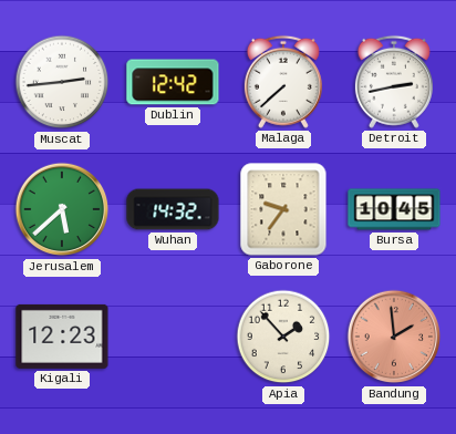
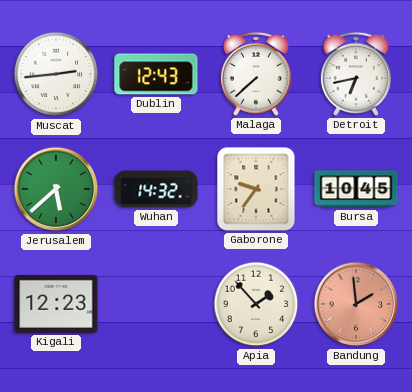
Dublin: 12:42 -> 12:43
Detroit: 2:43 -> 6:43
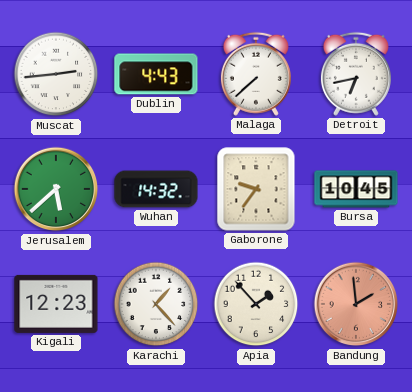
Dublin: 12:43 -> 4:43
Karachi: none -> 1:23
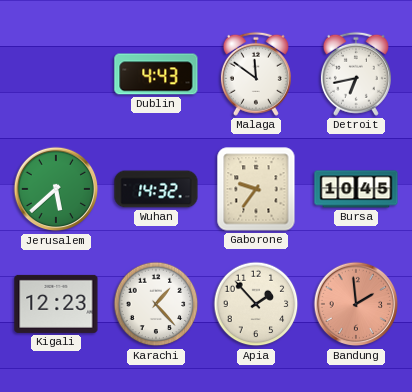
Muscat: 2:44 -> none
Malaga: 7:38 -> 11:51
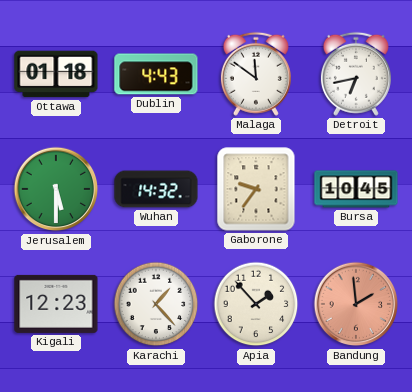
Ottawa: none -> 01:18
Jerusalem: 5:38 -> 5:30
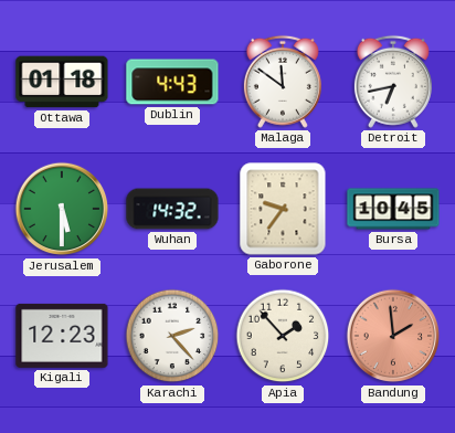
Karachi: 1:23 -> 2:23
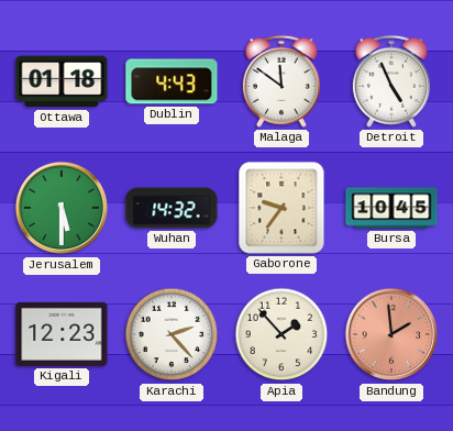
Detroit: 6:43 -> 4:56
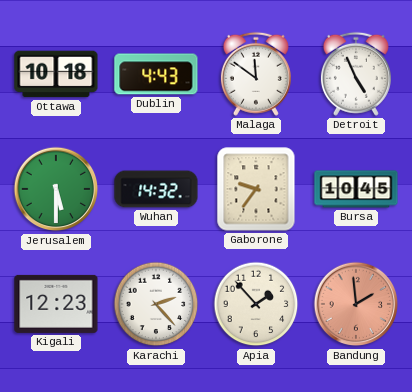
Ottawa: 01:18 -> 10:18
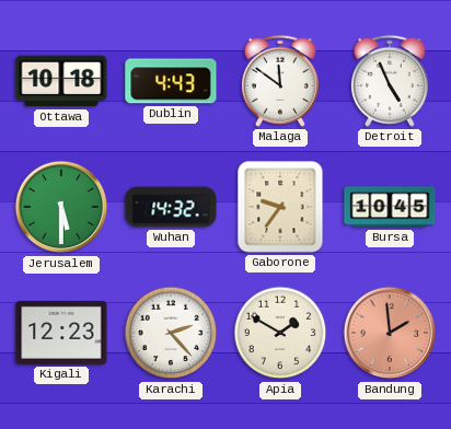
Apia: 1:53 -> 1:50
